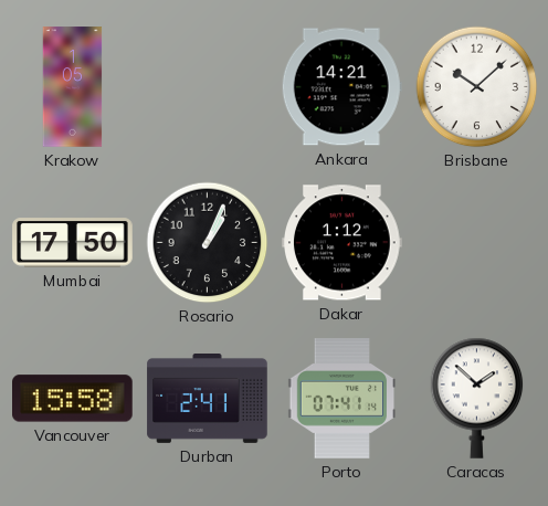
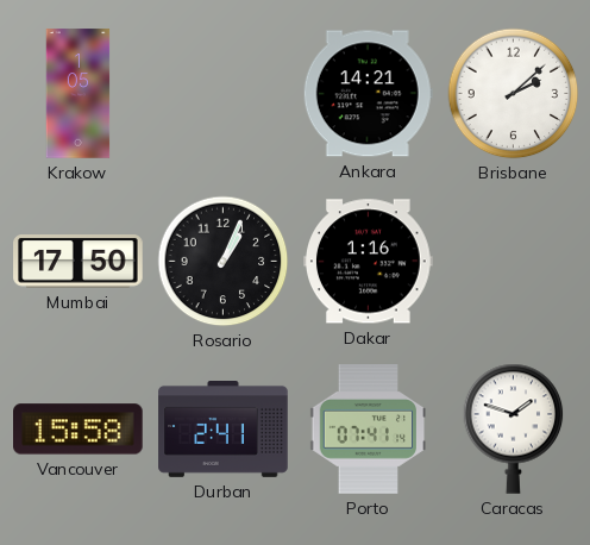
Brisbane: 10:08 -> 2:08
Dakar: 1:12 -> 1:16
Caracas: 1:52 -> 1:48
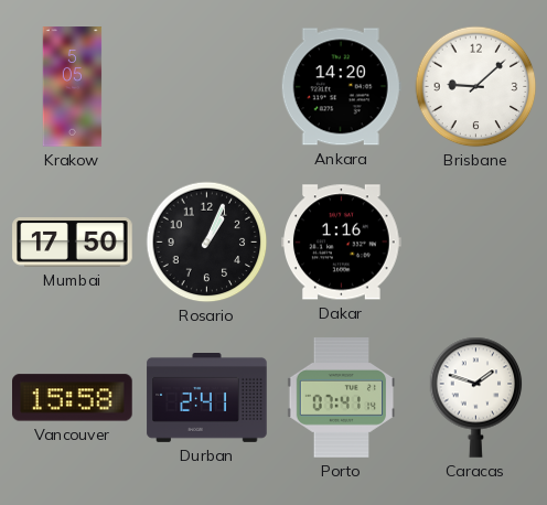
Krakow: 1:05 -> 5:05
Ankara: 14:21 -> 14:20
Brisbane: 2:08 -> 9:08
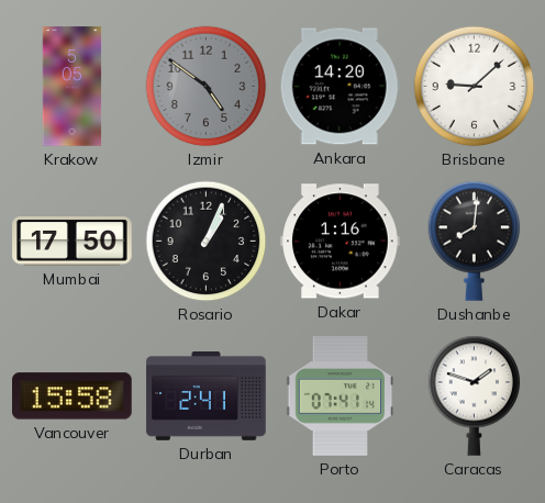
Izmir: none -> 4:51
Dushanbe: none -> 8:01
